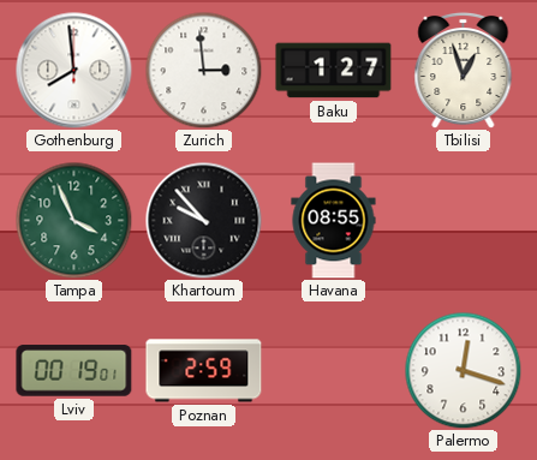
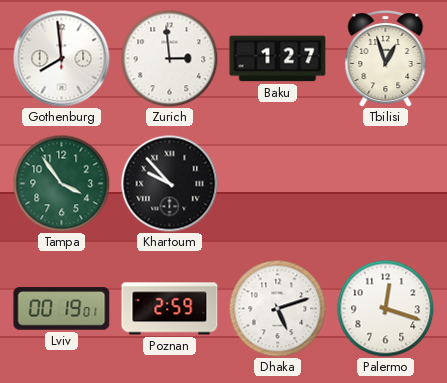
Tampa: 3:56 -> 3:54
Havana: 08:55 -> none
Dhaka: none -> 5:12
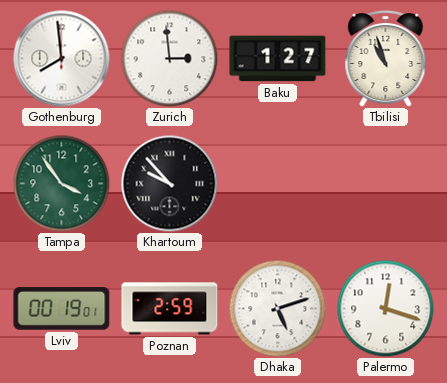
Tbilisi: 12:57 -> 10:57
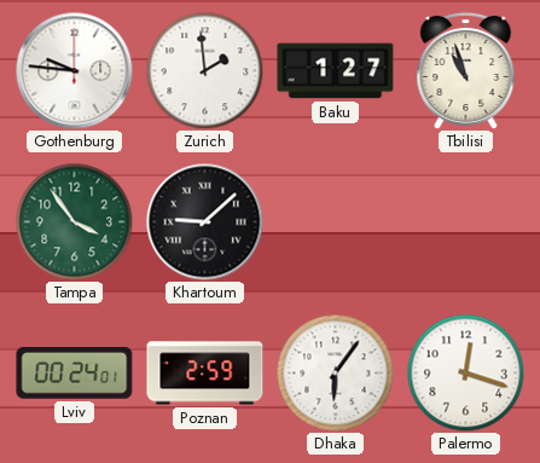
Gothenburg: 7:59 -> 9:46
Zurich: 2:59 -> 1:59
Khartoum: 9:53 -> 9:08
Lviv: 00:19 -> 00:24
Dhaka: 5:12 -> 6:06
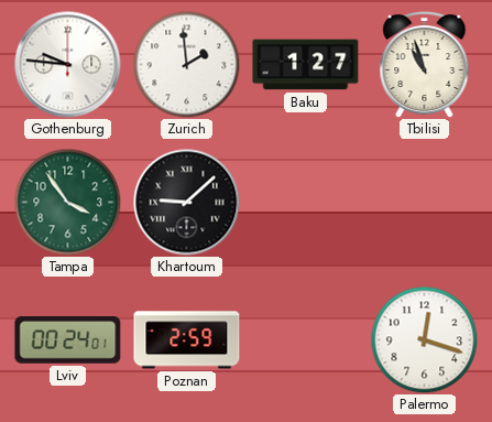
Dhaka: 6:06 -> none
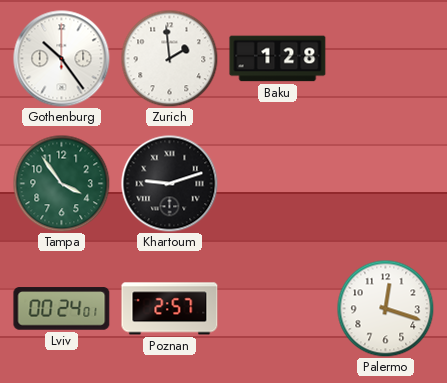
Gothenburg: 9:46 -> 10:24
Baku: 1:27 -> 1:28
Tbilisi: 10:57 -> none
Khartoum: 9:08 -> 9:12
Poznan: 2:59 -> 2:57
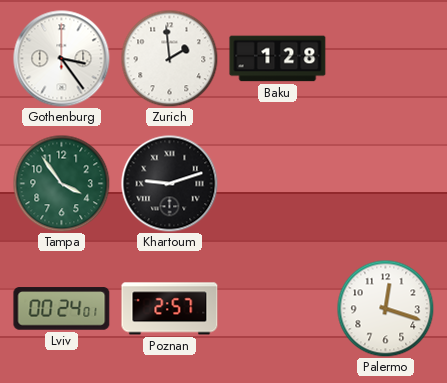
Gothenburg: 10:24 -> 3:24
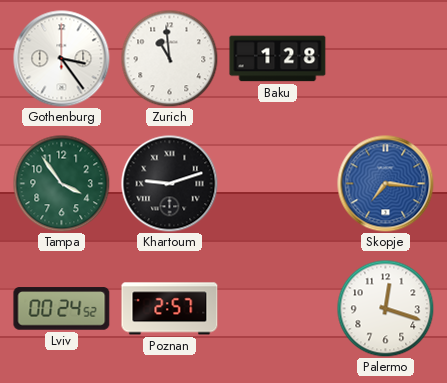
Zurich: 1:59 -> 10:59
Skopje: none -> 7:16
Lviv: 00:24:01 -> 00:24:52
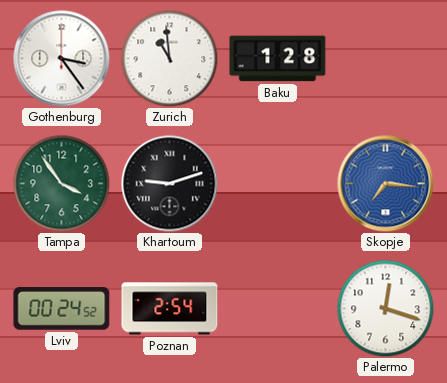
Poznan: 2:57 -> 2:54
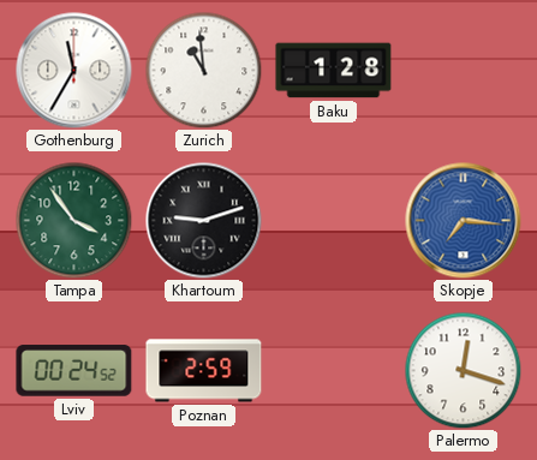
Gothenburg: 3:24 -> 11:35
Poznan: 2:54 -> 2:59
